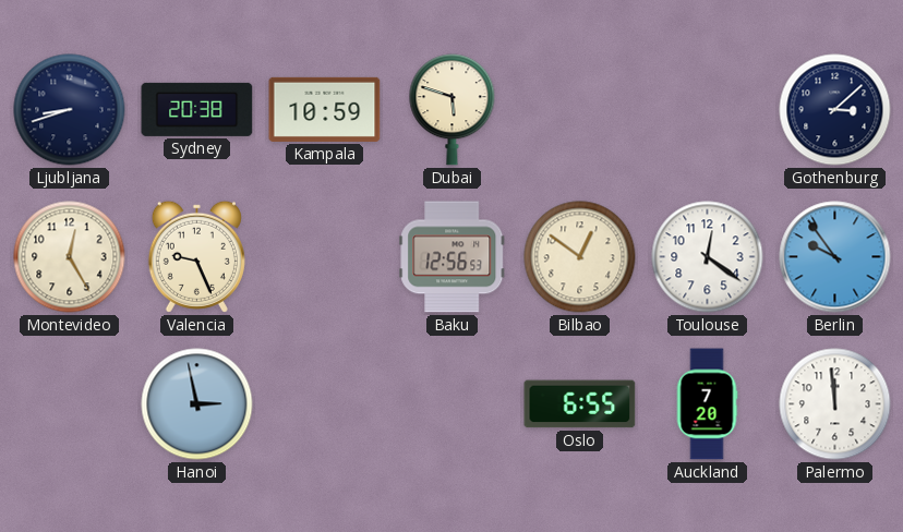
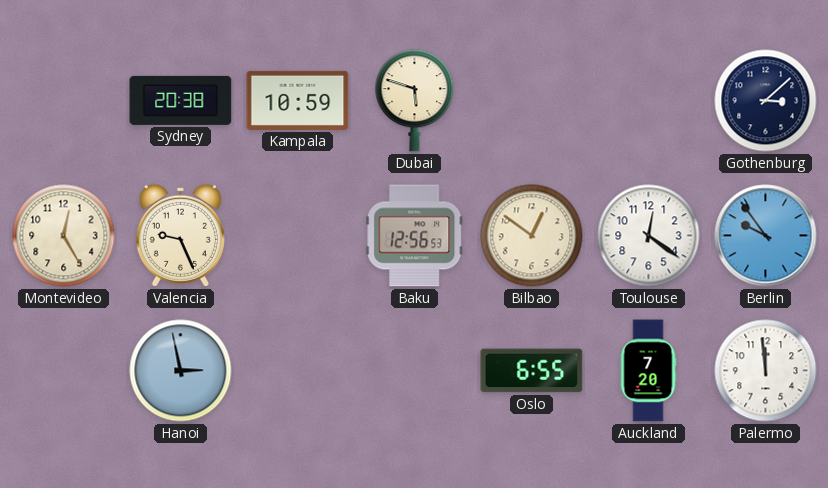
Ljubljana: 8:42 -> none
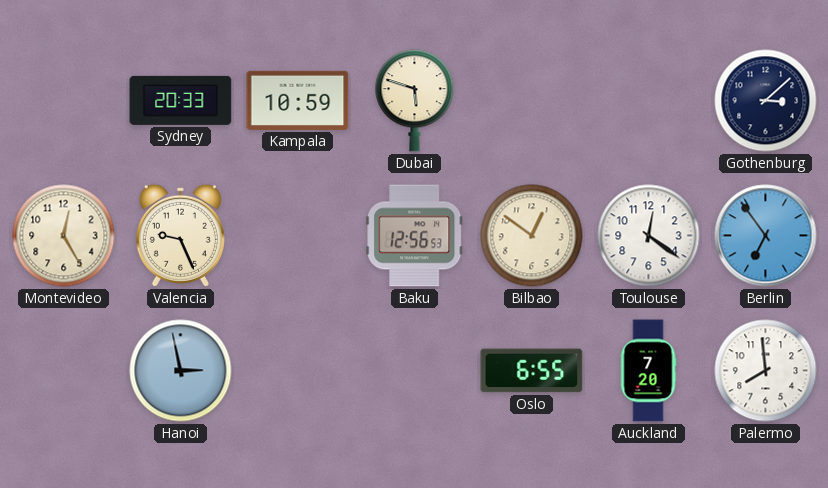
Sydney: 20:38 -> 20:33
Berlin: 9:54 -> 6:54
Palermo: 11:59 -> 7:59
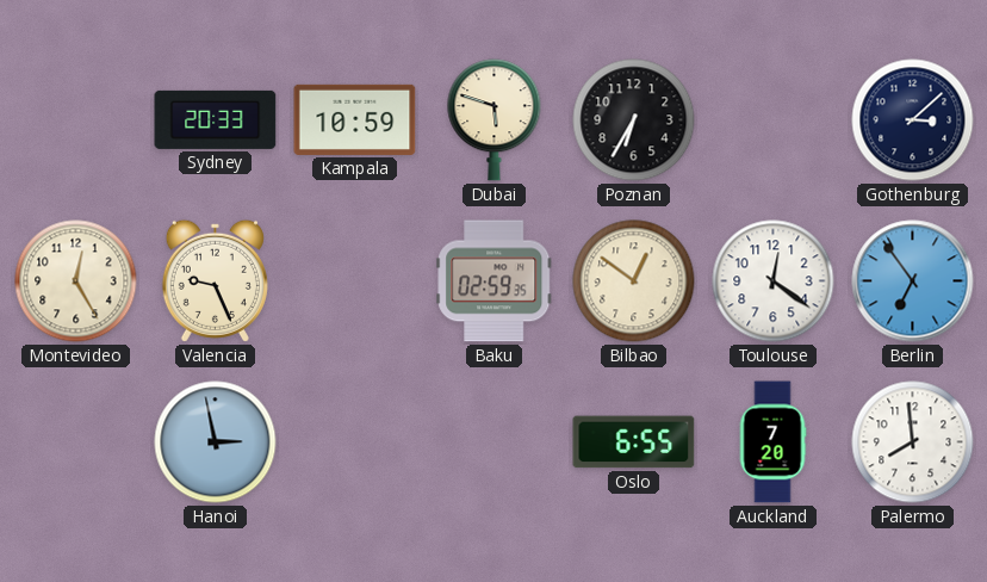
Poznan: none -> 6:35
Baku: 12:56 -> 02:59
